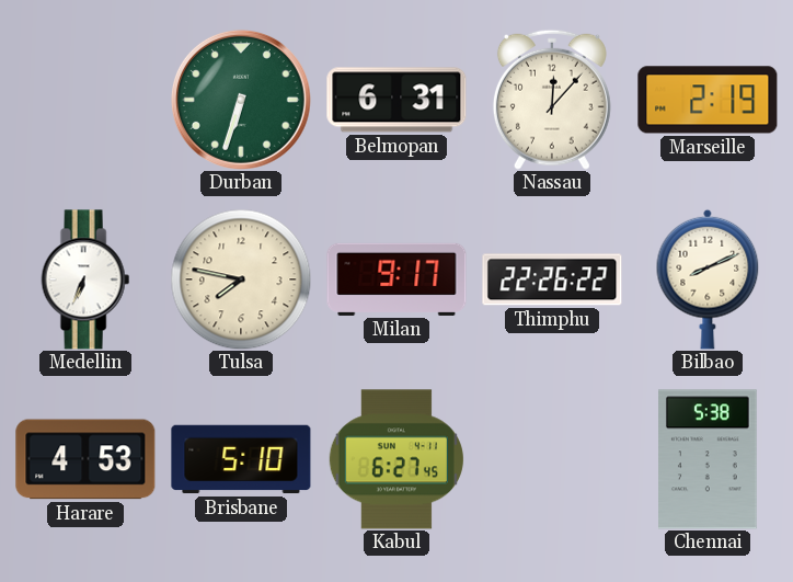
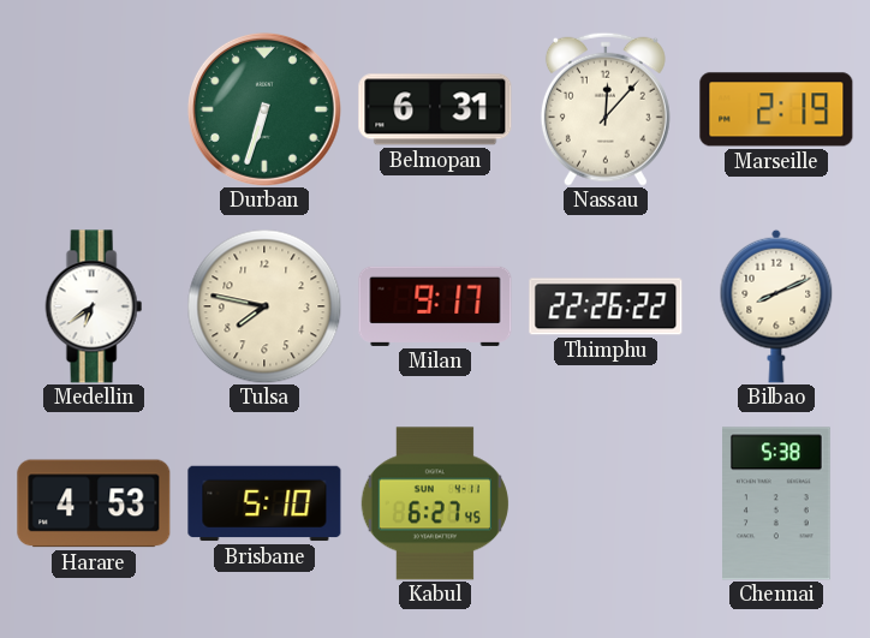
Medellin: 6:34 -> 6:39
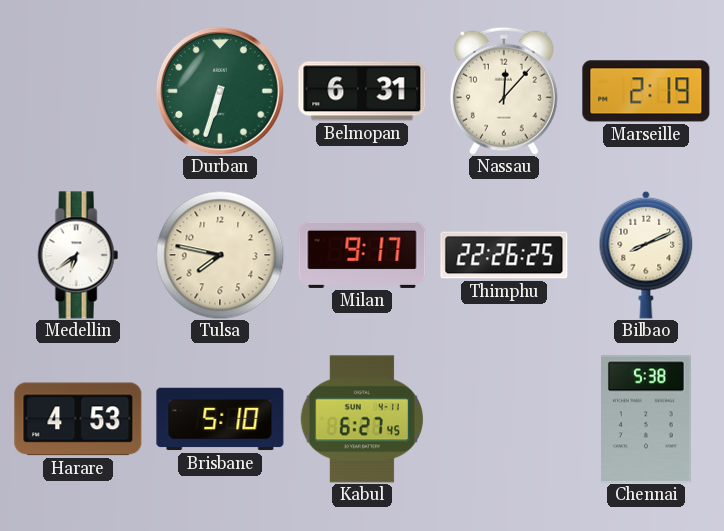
Thimphu: 22:26:22 -> 22:26:25
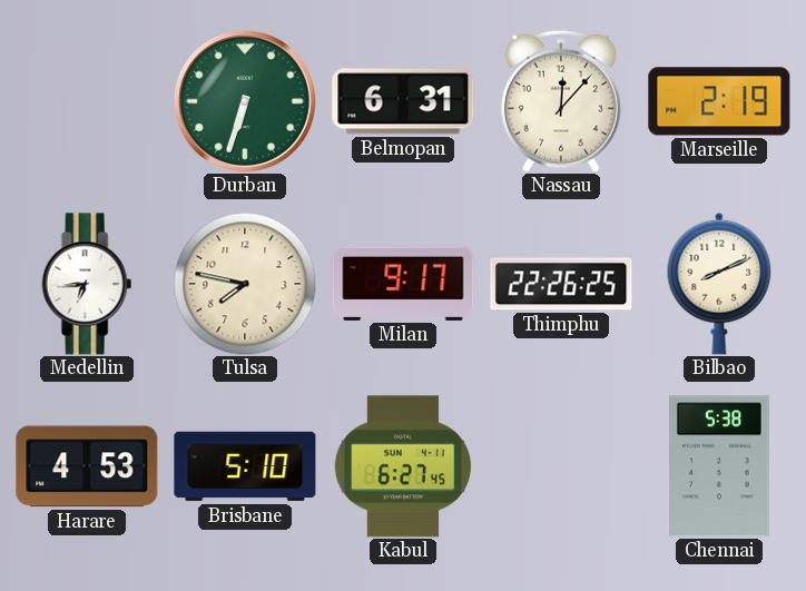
Medellin: 6:39 -> 6:44
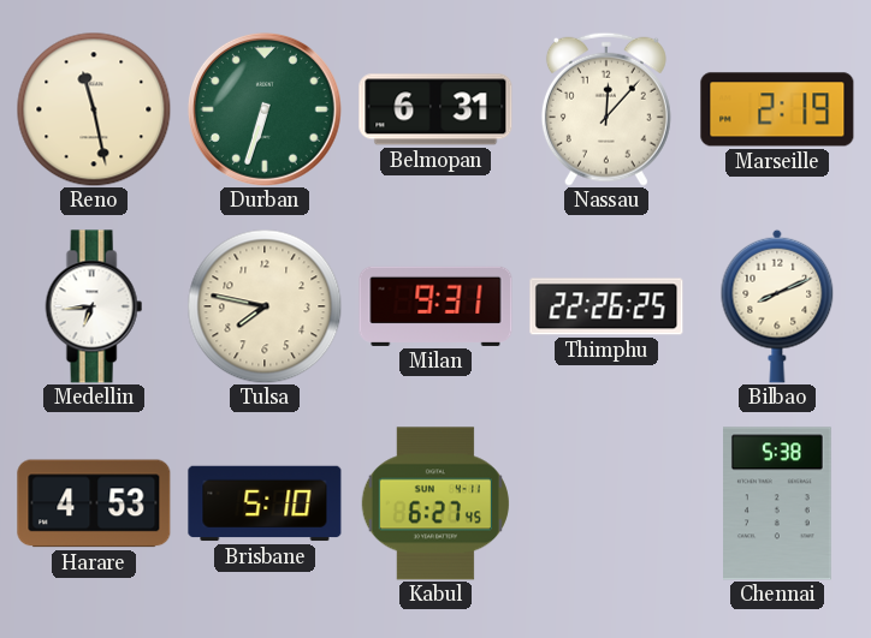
Reno: none -> 11:28
Milan: 9:17 -> 9:31
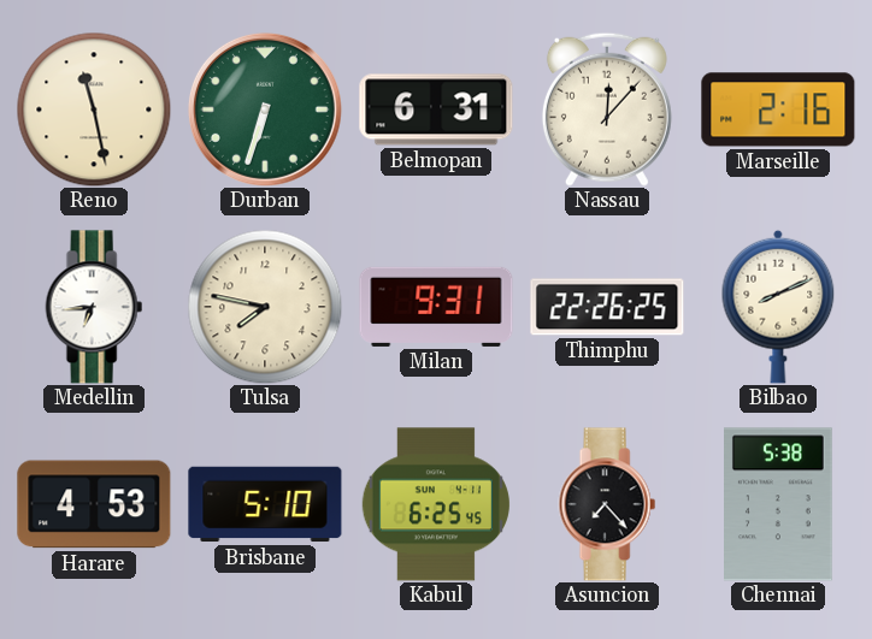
Marseille: 2:19 -> 2:16
Kabul: 6:27 -> 6:25
Asuncion: none -> 7:23
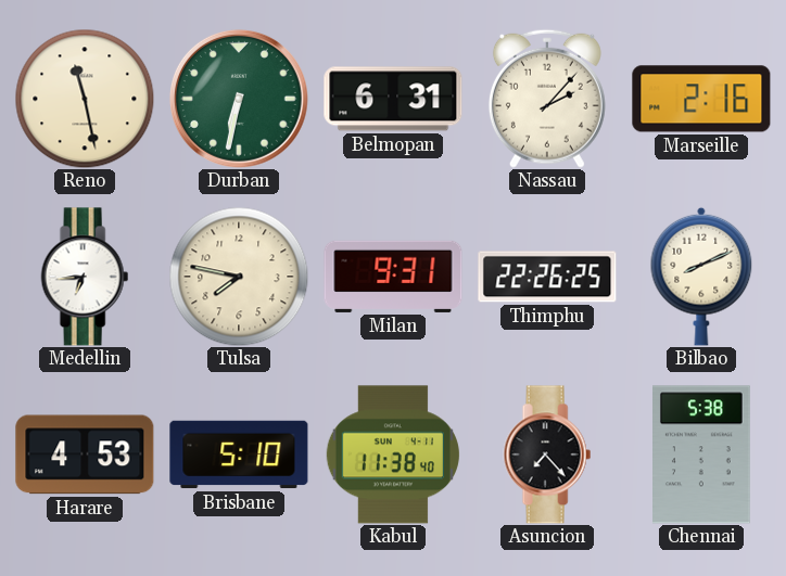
Durban: 6:33 -> 6:32
Nassau: 12:07 -> 2:07
Kabul: 6:25 -> 11:38
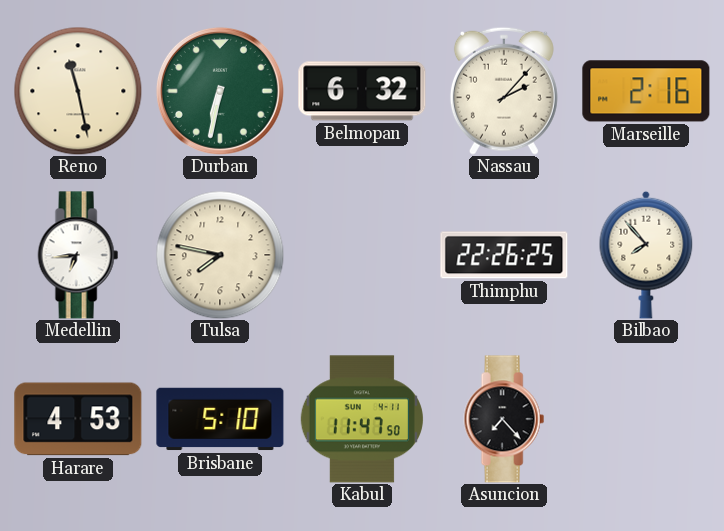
Belmopan: 6:31 -> 6:32
Milan: 9:31 -> none
Bilbao: 8:11 -> 7:53
Kabul: 11:38 -> 11:47
Chennai: 5:38 -> none
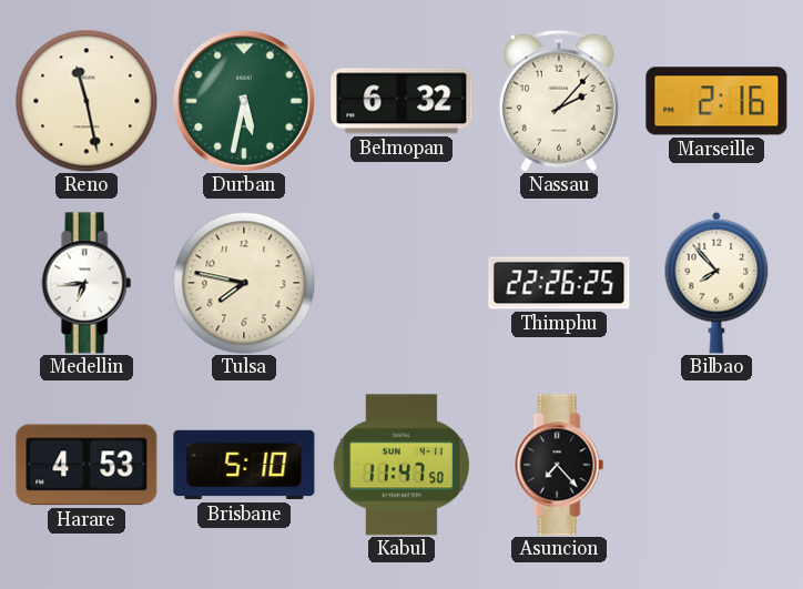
Durban: 6:32 -> 5:32
